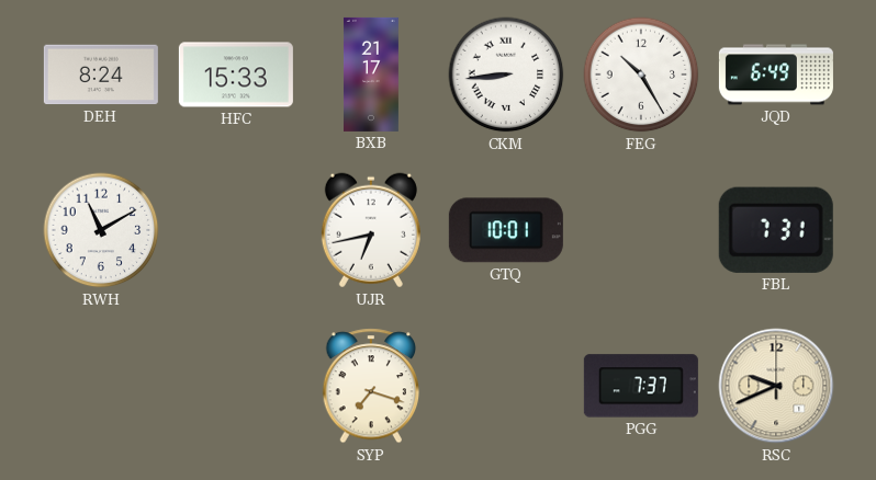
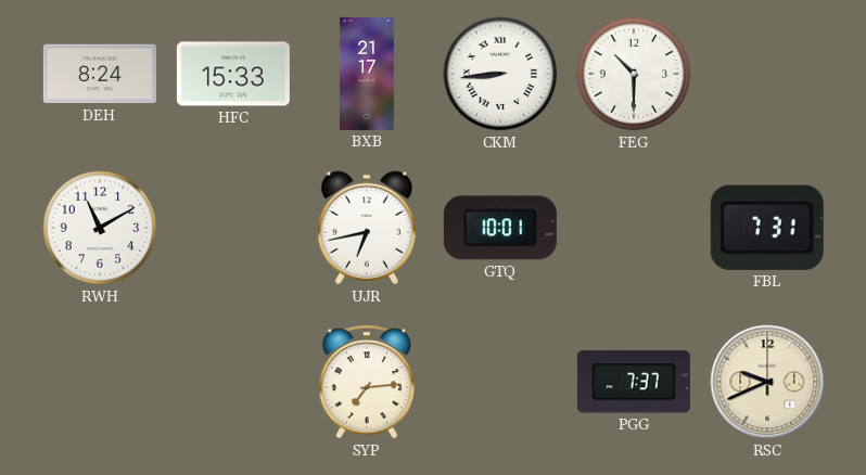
FEG: 10:25 -> 10:30
JQD: 6:49 -> none
SYP: 7:18 -> 7:14
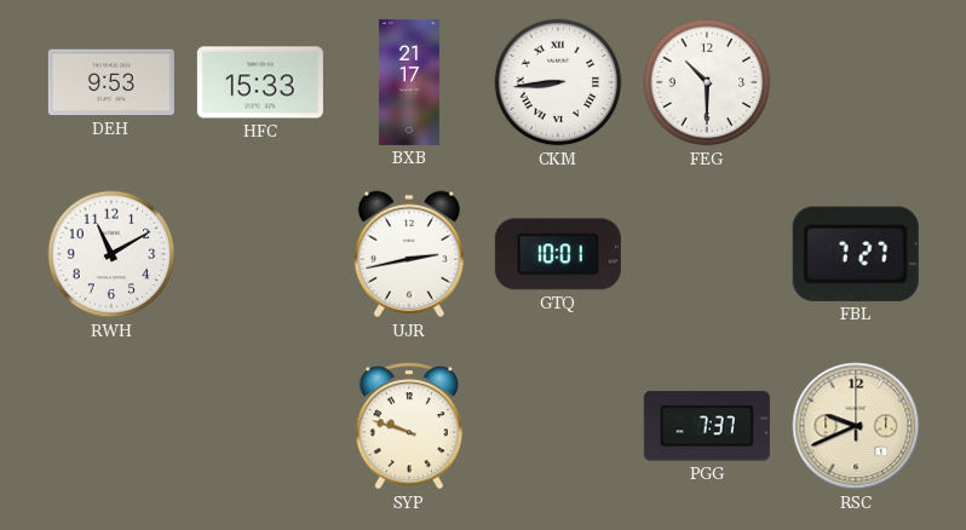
DEH: 8:24 -> 9:53
UJR: 6:43 -> 2:43
FBL: 7:31 -> 7:27
SYP: 7:14 -> 9:48
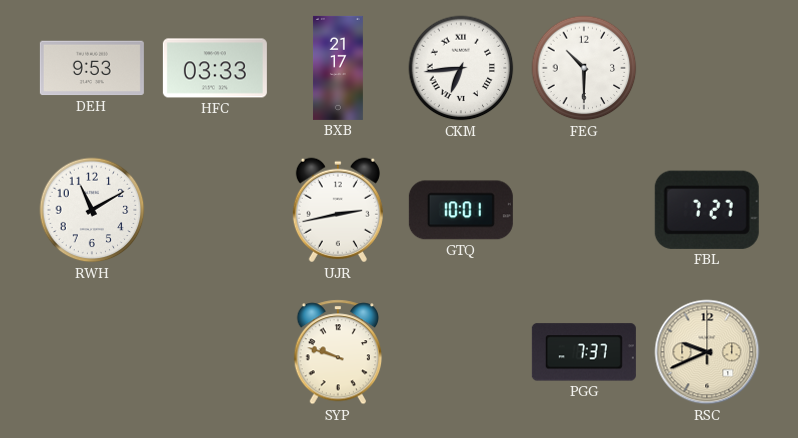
HFC: 15:33 -> 03:33
CKM: 8:44 -> 6:44
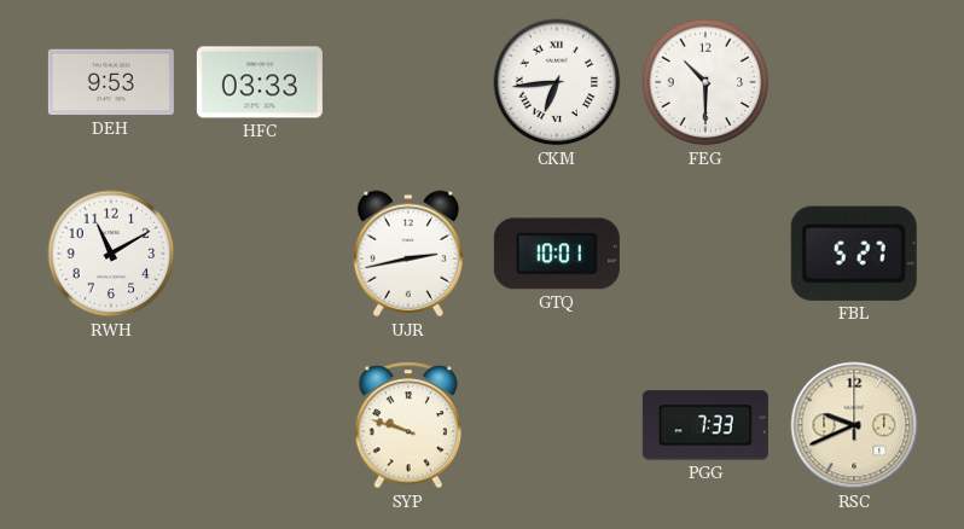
BXB: 21:17 -> none
FBL: 7:27 -> 5:27
PGG: 7:37 -> 7:33
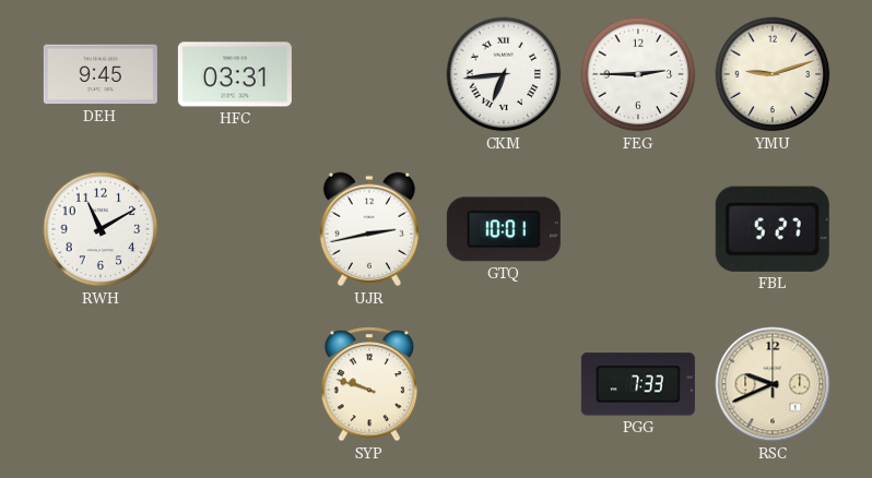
DEH: 9:53 -> 9:45
HFC: 03:33 -> 03:31
FEG: 10:30 -> 2:45
YMU: none -> 9:12
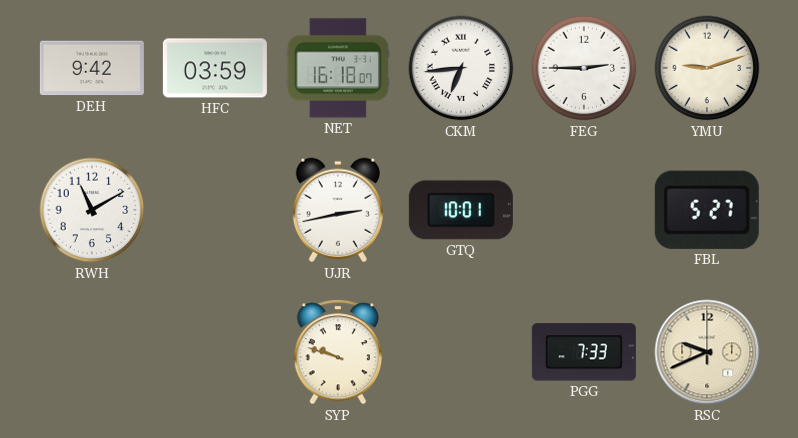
DEH: 9:45 -> 9:42
HFC: 03:31 -> 03:59
NET: none -> 16:18
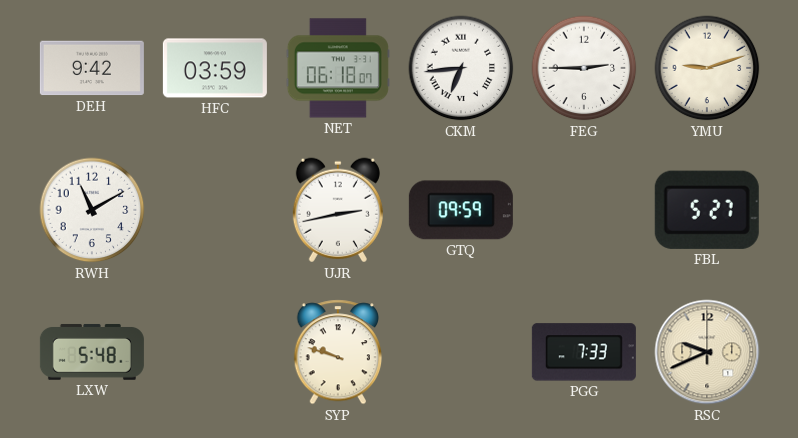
NET: 16:18 -> 06:18
GTQ: 10:01 -> 09:59
LXW: none -> 5:48
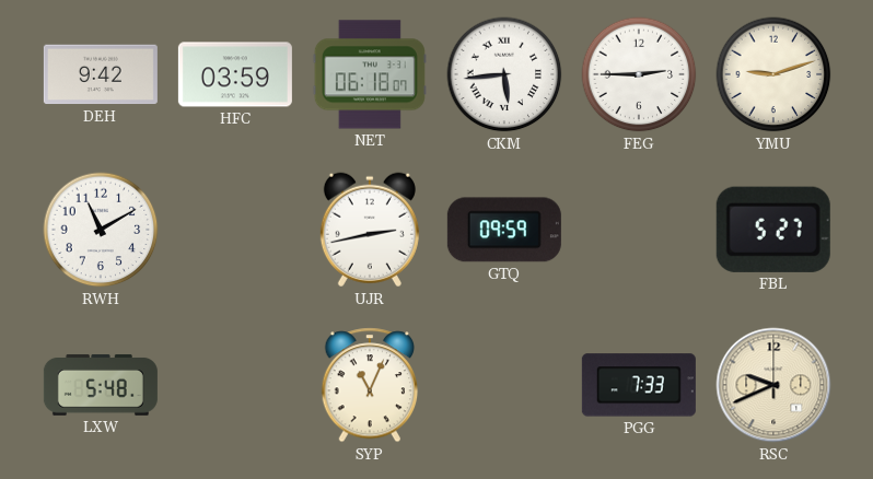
CKM: 6:44 -> 5:44
SYP: 9:48 -> 11:04
